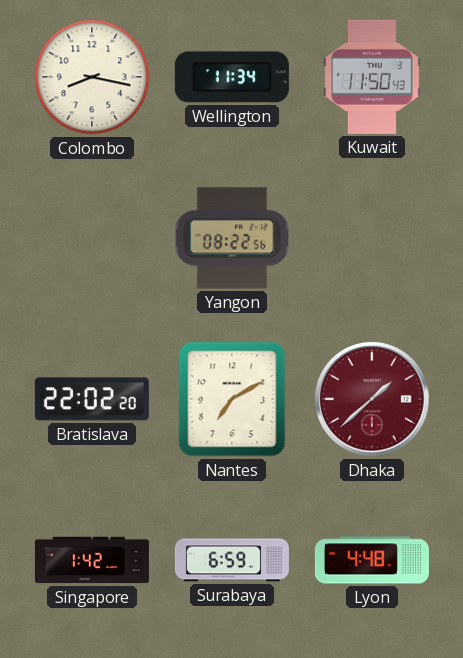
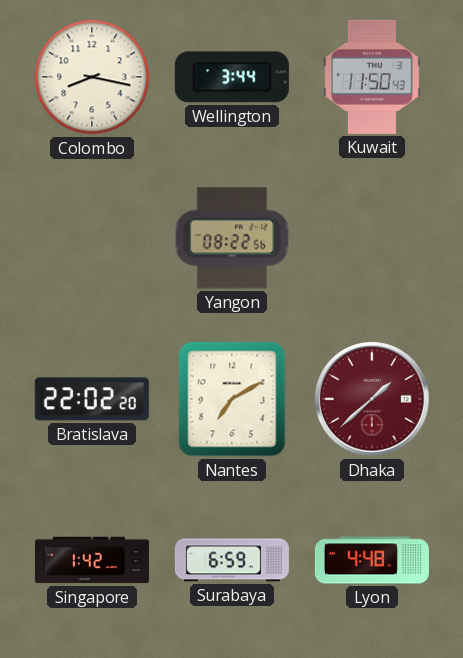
Wellington: 11:34 -> 3:44
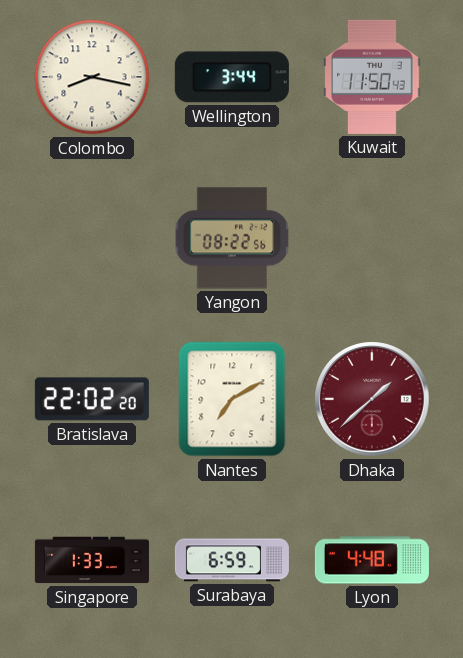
Singapore: 1:42 -> 1:33
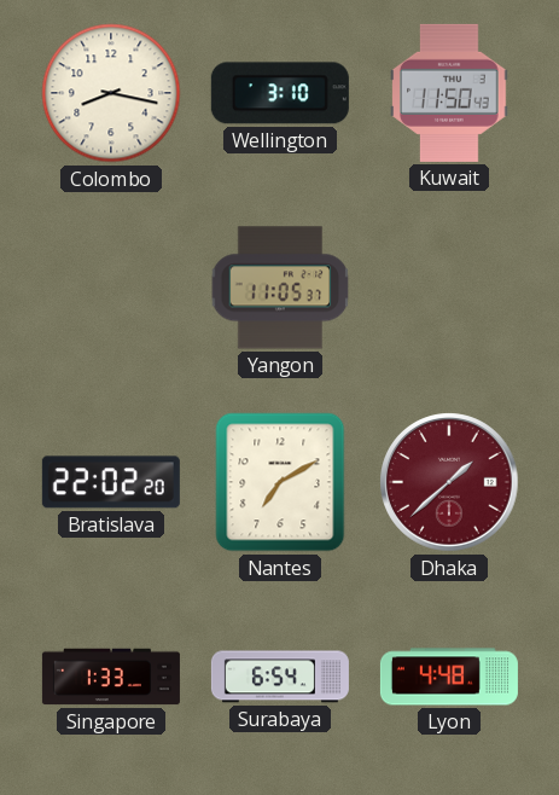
Wellington: 3:44 -> 3:10
Yangon: 08:22 -> 11:05
Surabaya: 6:59 -> 6:54
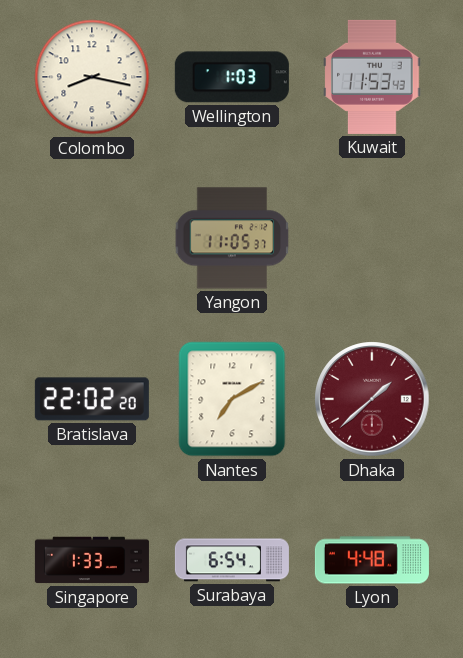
Wellington: 3:10 -> 1:03
Kuwait: 11:50 -> 11:53
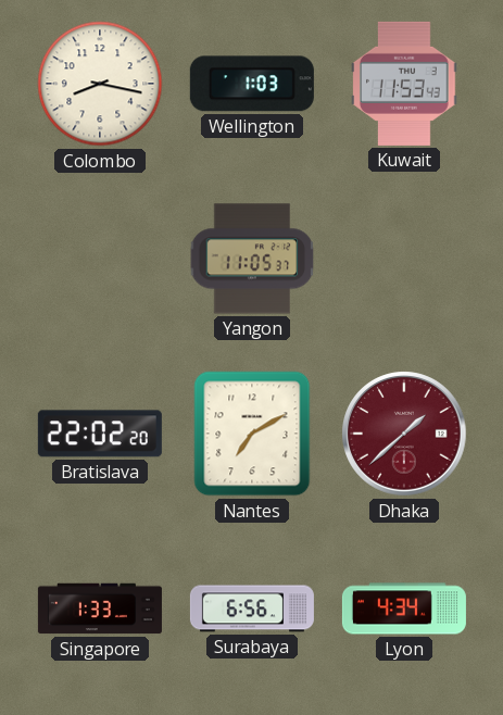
Surabaya: 6:54 -> 6:56
Lyon: 4:48 -> 4:34
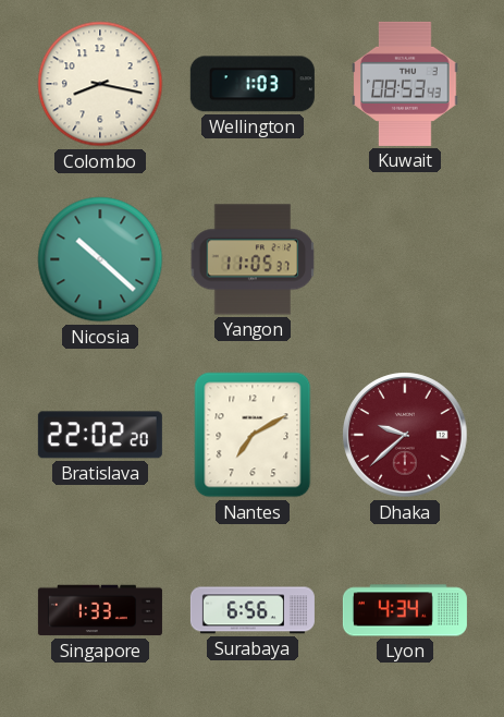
Kuwait: 11:53 -> 08:53
Nicosia: none -> 10:22
Dhaka: 1:38 -> 9:38
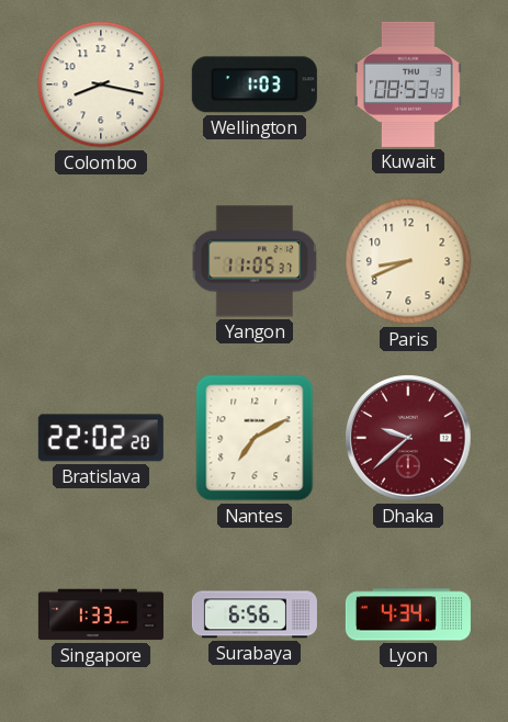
Nicosia: 10:22 -> none
Paris: none -> 8:41
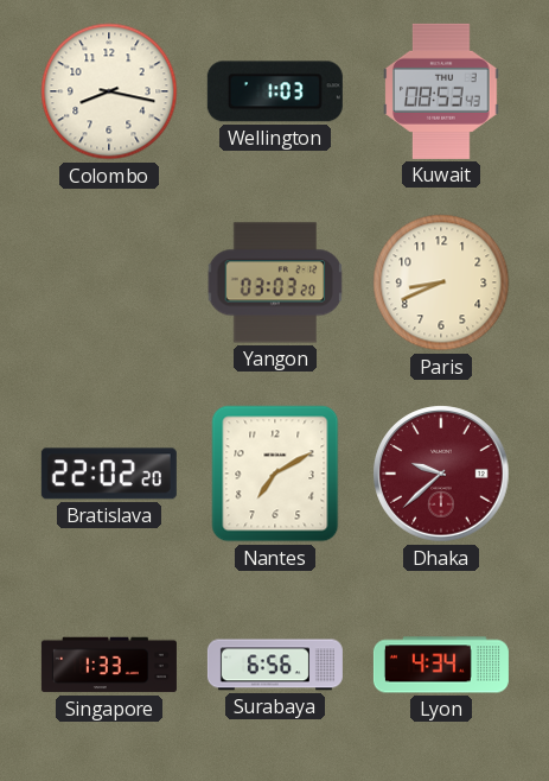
Yangon: 11:05 -> 03:03
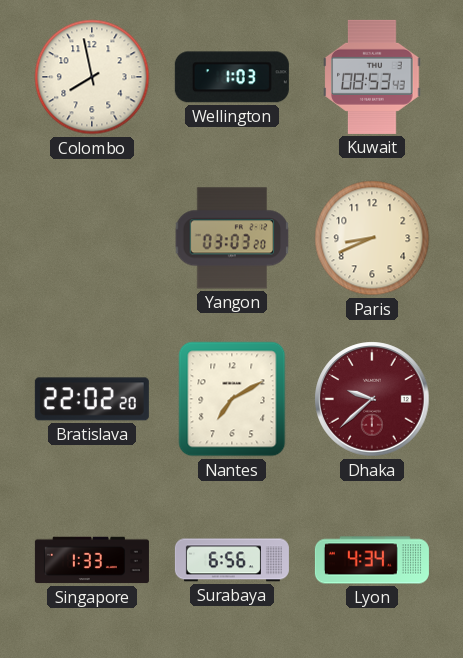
Colombo: 8:17 -> 7:58
